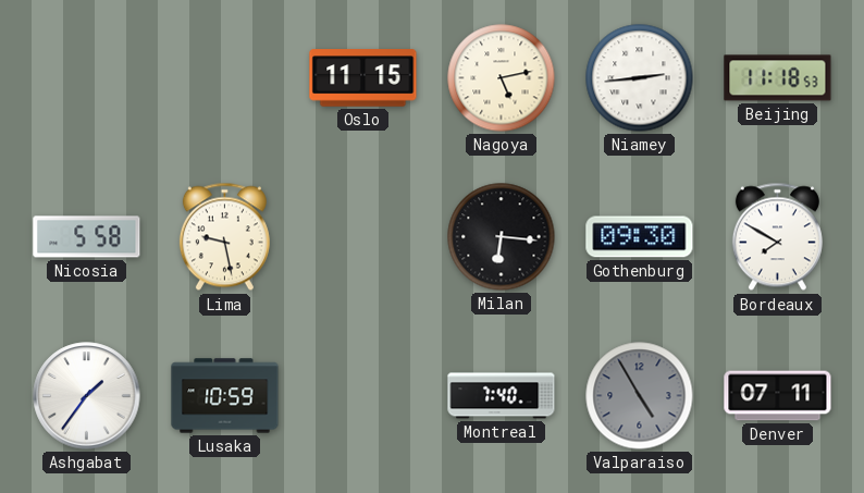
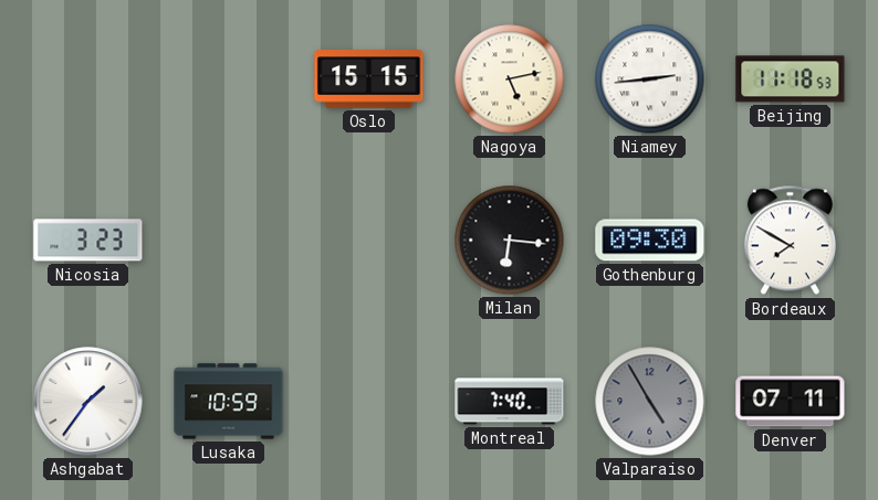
Oslo: 11:15 -> 15:15
Nicosia: 5:58 -> 3:23
Lima: 9:28 -> none
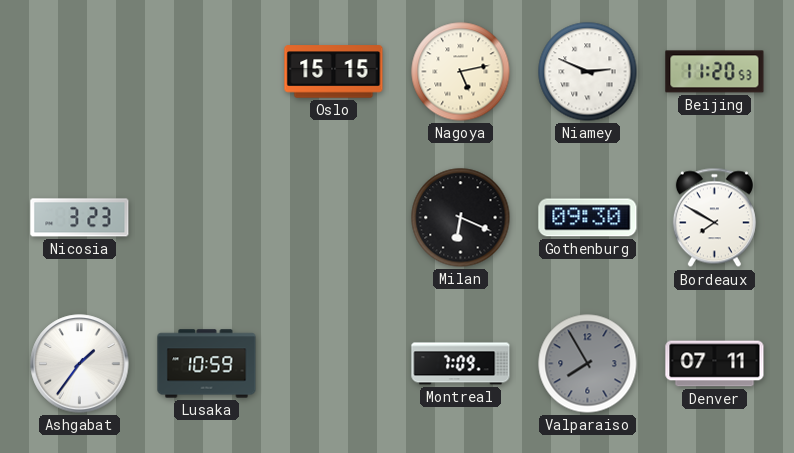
Niamey: 2:44 -> 2:49
Beijing: 11:18 -> 11:20
Milan: 6:16 -> 6:19
Montreal: 7:40 -> 7:09
Valparaiso: 4:55 -> 7:55
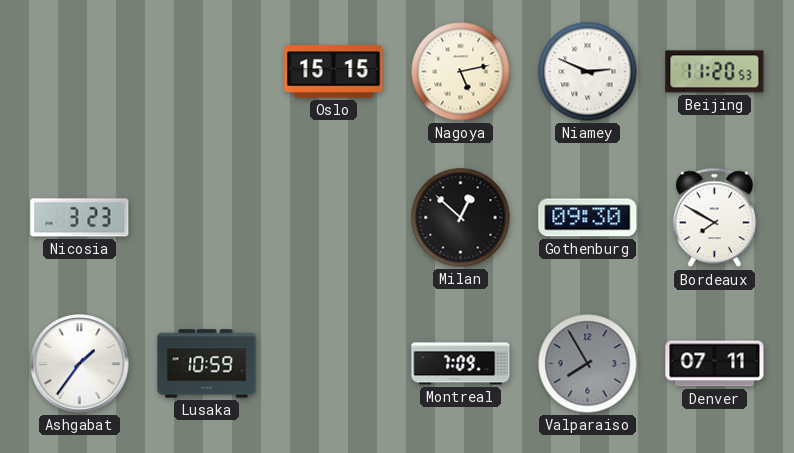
Milan: 6:19 -> 12:52
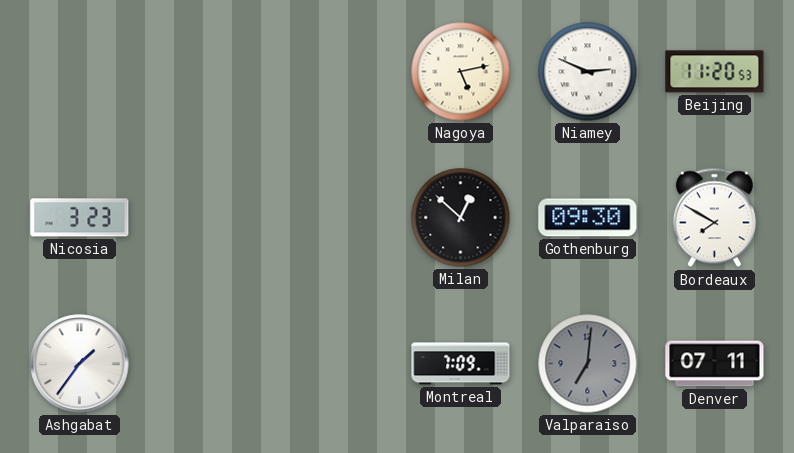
Oslo: 15:15 -> none
Lusaka: 10:59 -> none
Valparaiso: 7:55 -> 7:01
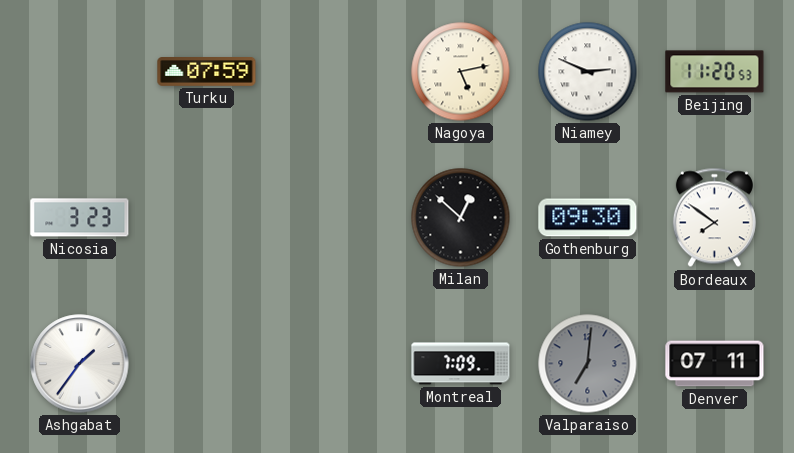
Turku: none -> 07:59
Bordeaux: 7:50 -> 7:51
